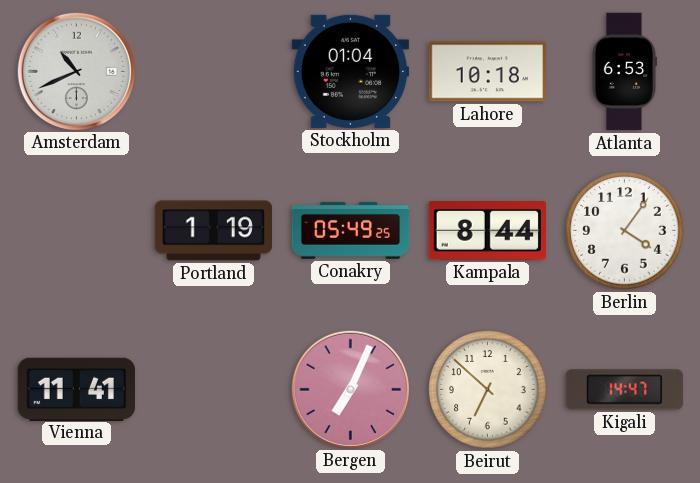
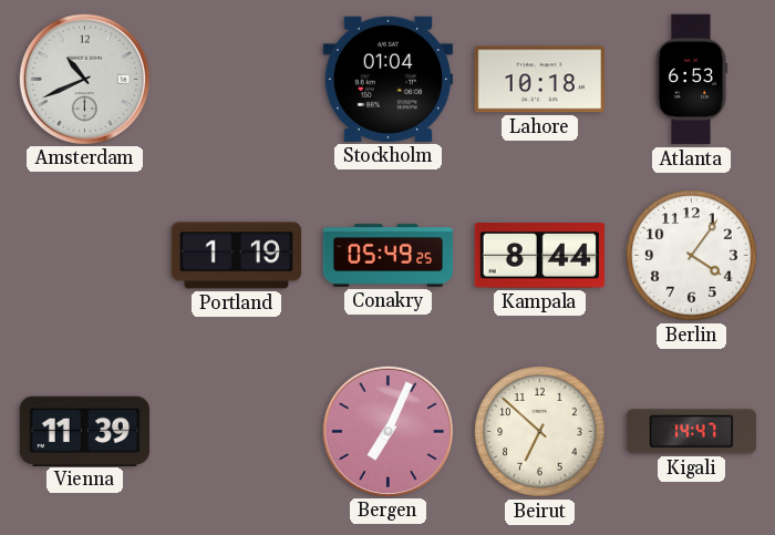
Vienna: 11:41 -> 11:39
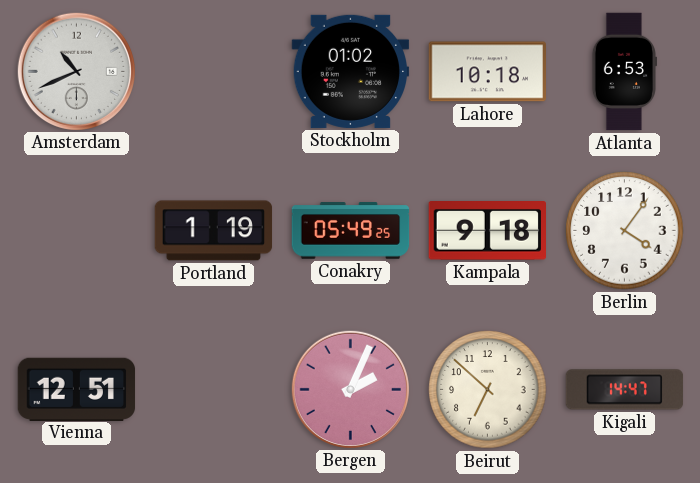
Stockholm: 01:04 -> 01:02
Kampala: 8:44 -> 9:18
Vienna: 11:39 -> 12:51
Bergen: 7:04 -> 2:04
